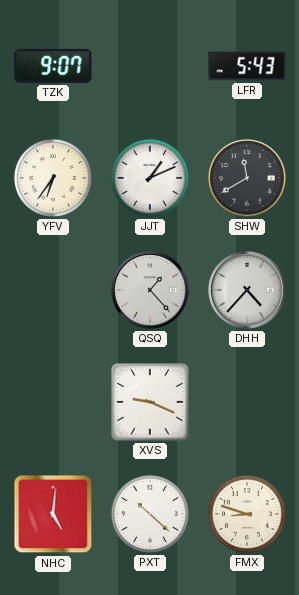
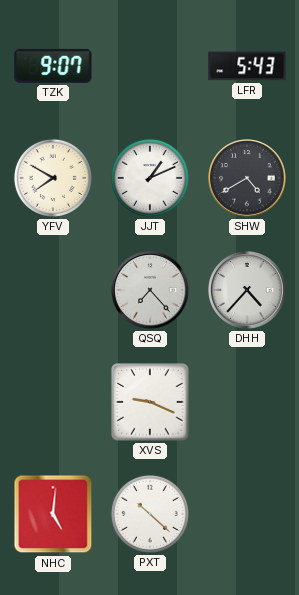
YFV: 6:36 -> 7:50
SHW: 11:40 -> 4:40
QSQ: 1:23 -> 7:23
FMX: 8:48 -> none
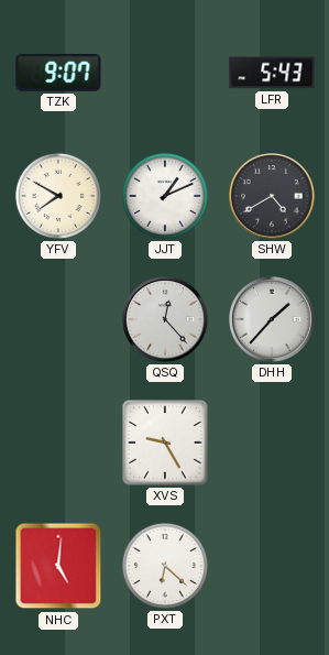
QSQ: 7:23 -> 12:23
DHH: 4:37 -> 1:37
XVS: 9:19 -> 9:25
PXT: 10:22 -> 6:22
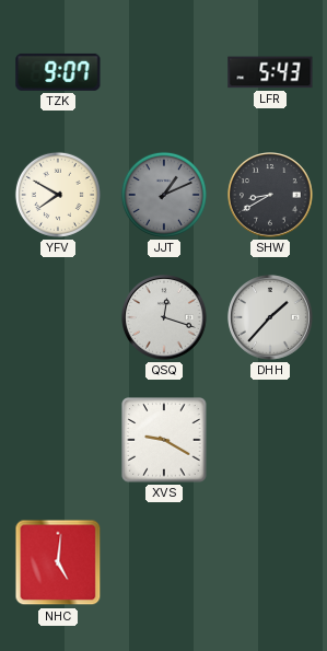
JJT dial: white -> grey
SHW: 4:40 -> 8:40
QSQ: 12:23 -> 12:18
XVS: 9:25 -> 9:20
PXT: 6:22 -> none
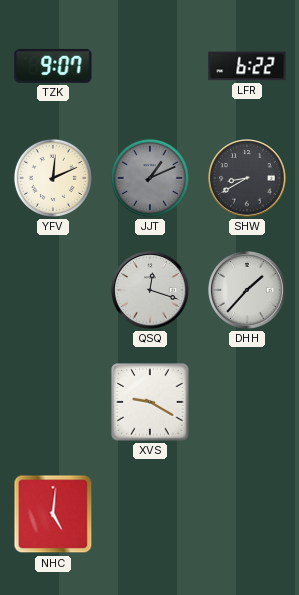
LFR: 5:43 -> 6:22
YFV: 7:50 -> 12:11
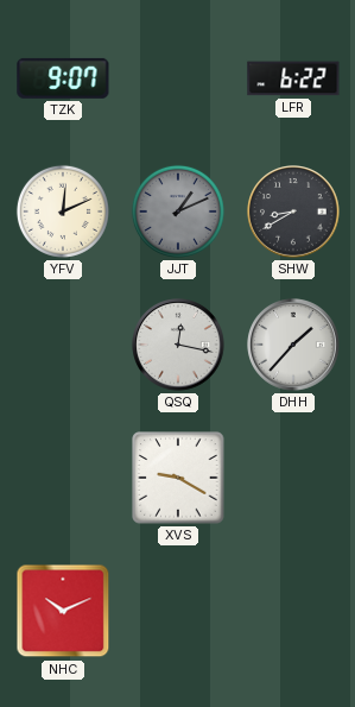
QSQ: 12:18 -> 12:17
NHC: 5:01 -> 10:11
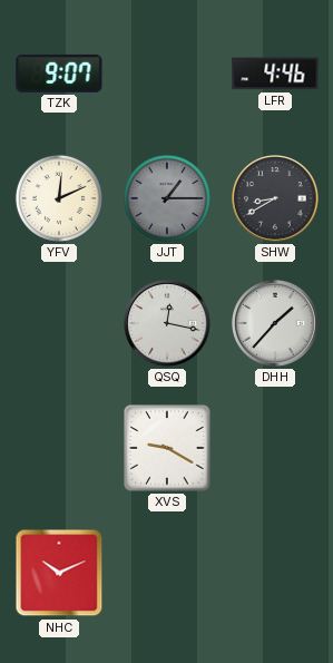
LFR: 6:22 -> 4:46
JJT: 1:11 -> 1:15
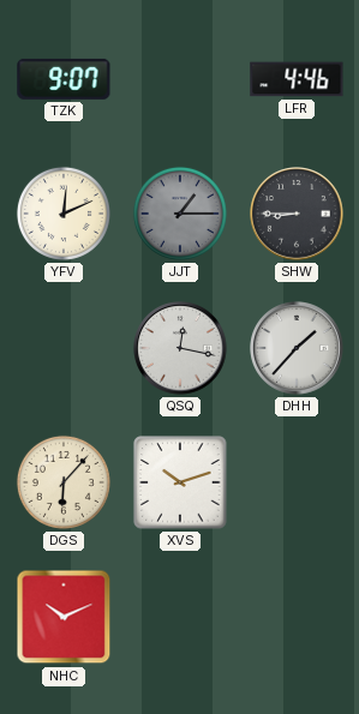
SHW: 8:40 -> 8:45
DGS: none -> 6:07
XVS: 9:20 -> 10:12
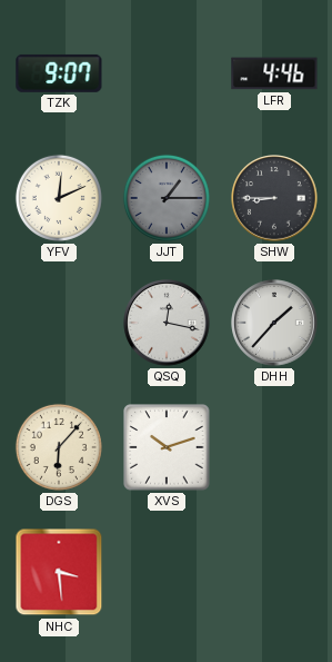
NHC: 10:11 -> 3:29
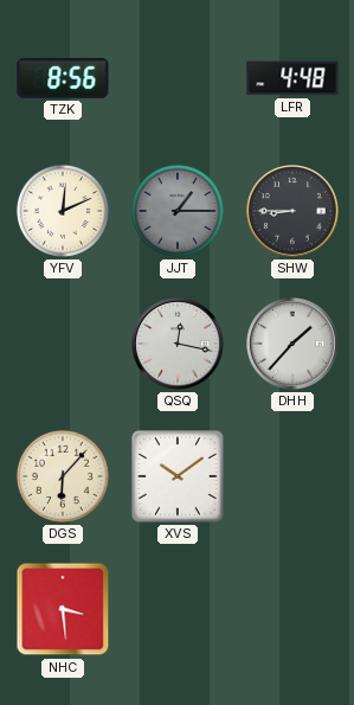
TZK: 9:07 -> 8:56
LFR: 4:46 -> 4:48
XVS: 10:12 -> 10:09
